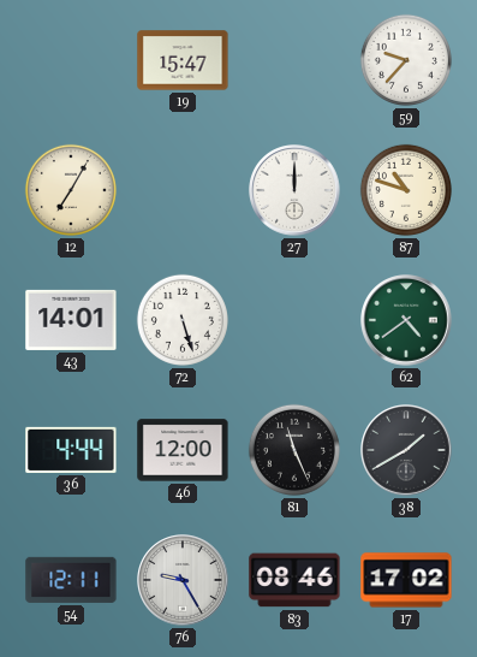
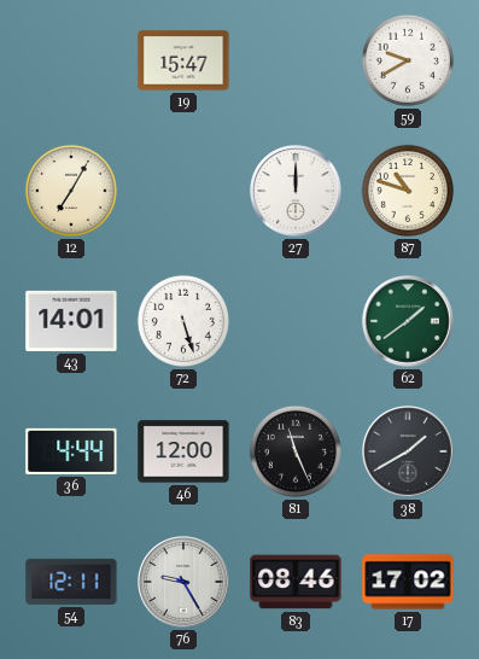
59: 9:37 -> 9:40
62: 4:39 -> 1:39
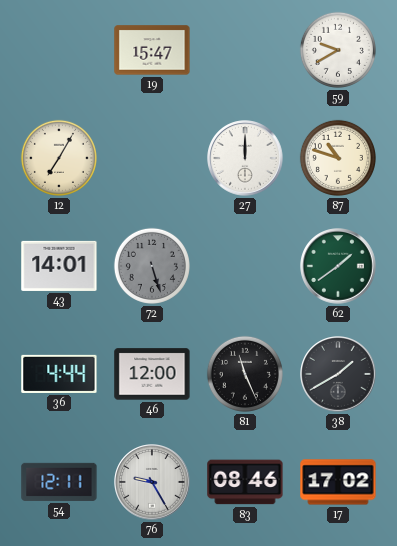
72 dial: white -> grey
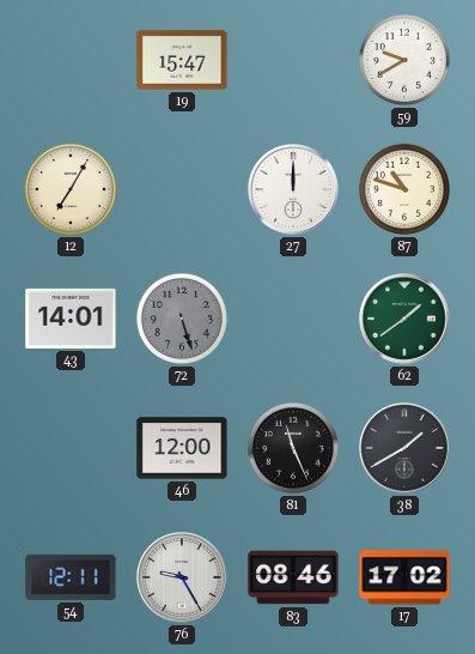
36: 4:44 -> none
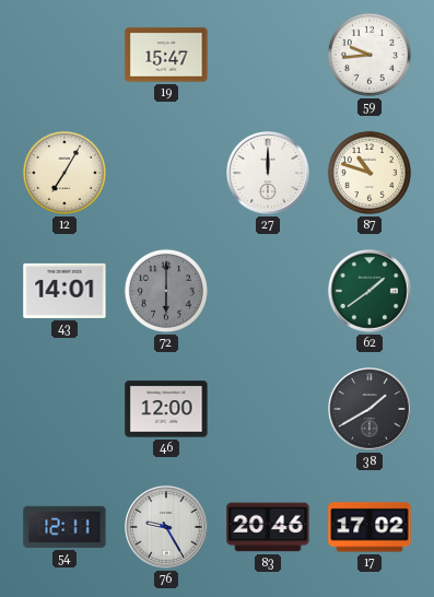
59: 9:40 -> 9:44
72: 5:27 -> 6:00
81: 11:26 -> none
83: 08:46 -> 20:46
